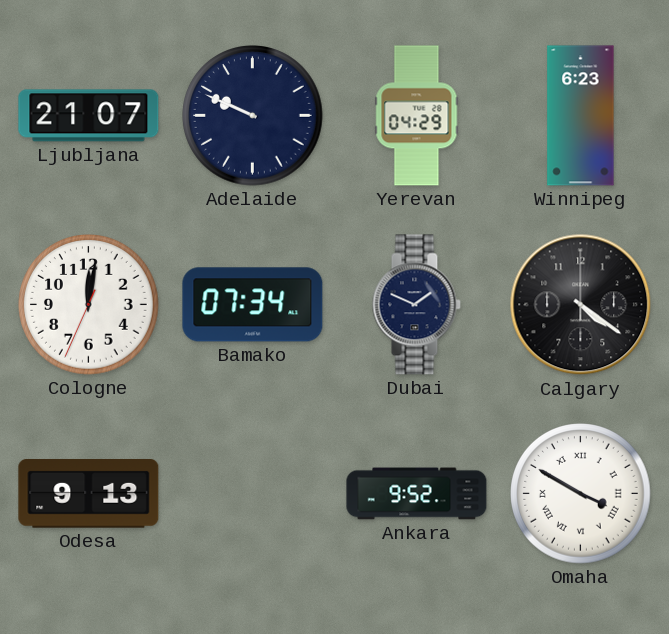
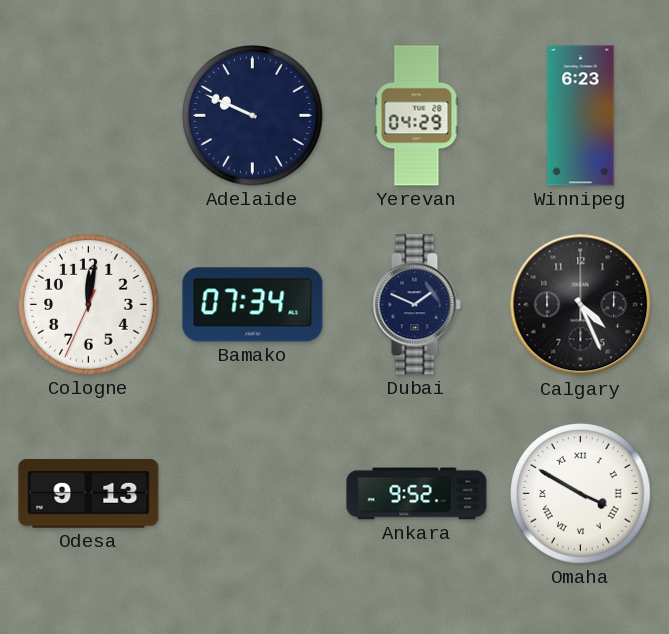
Ljubljana: 21:07 -> none
Calgary: 4:21 -> 4:26
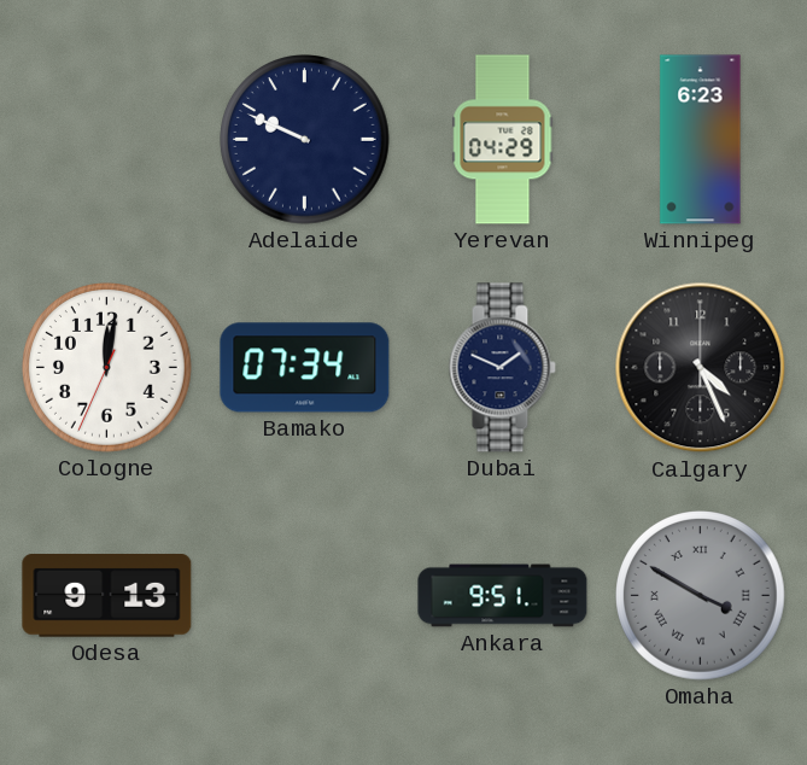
Ankara: 9:52 -> 9:51
Omaha dial: white -> grey
